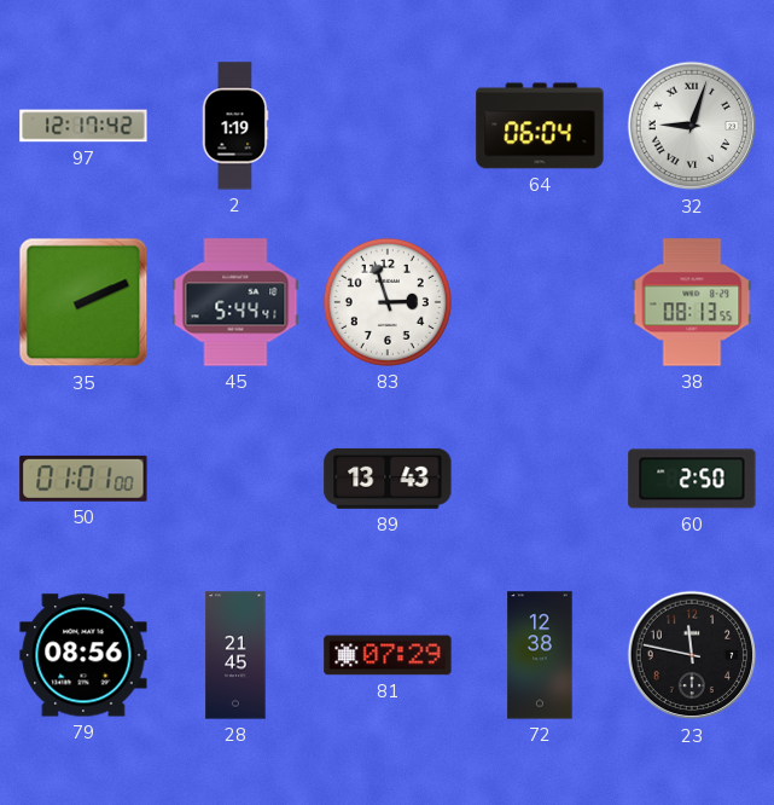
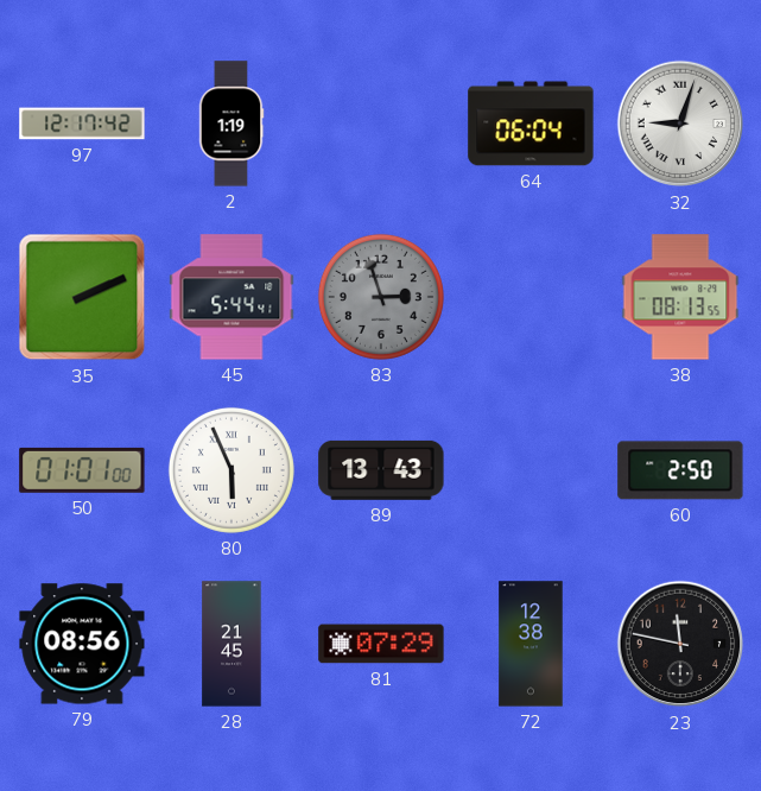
83 dial: white -> grey
80: none -> 5:56
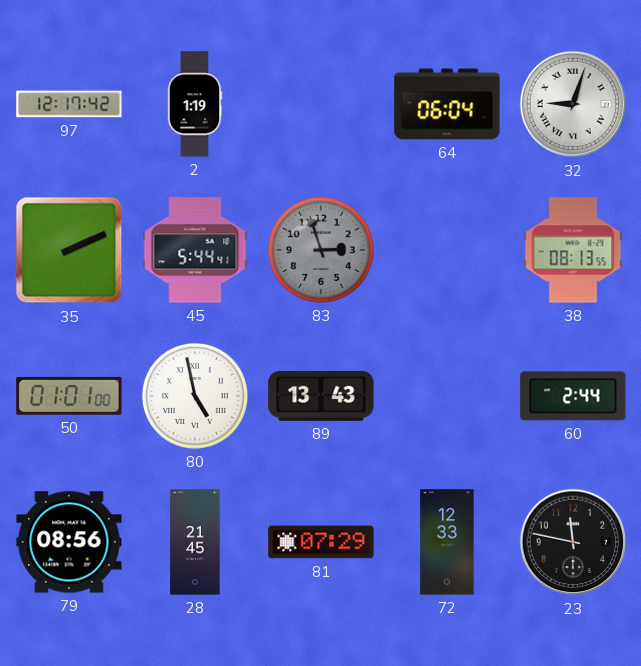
80: 5:56 -> 4:58
60: 2:50 -> 2:44
72: 12:38 -> 12:33
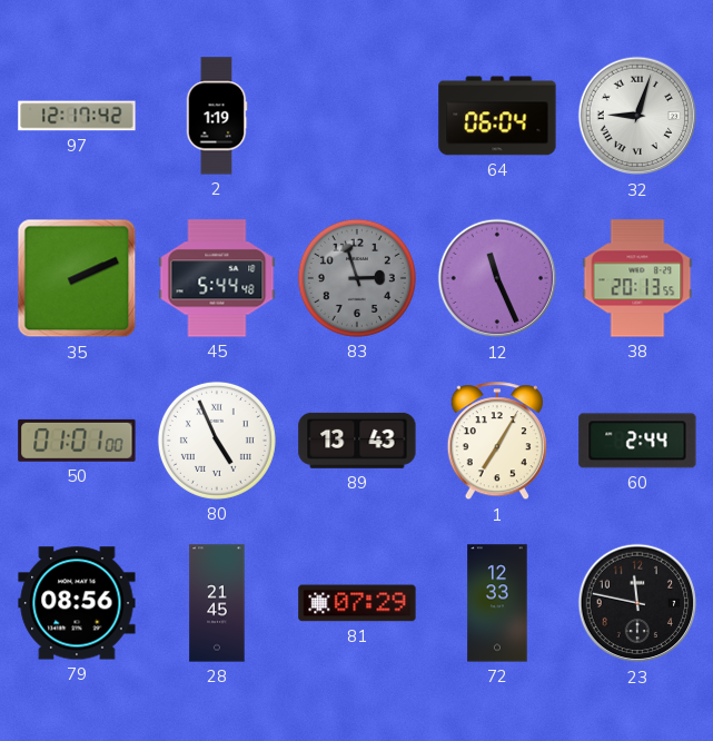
45: 5:44:41 -> 5:44:48
12: none -> 11:26
38: 08:13 -> 20:13
80: 4:58 -> 4:56
1: none -> 7:05
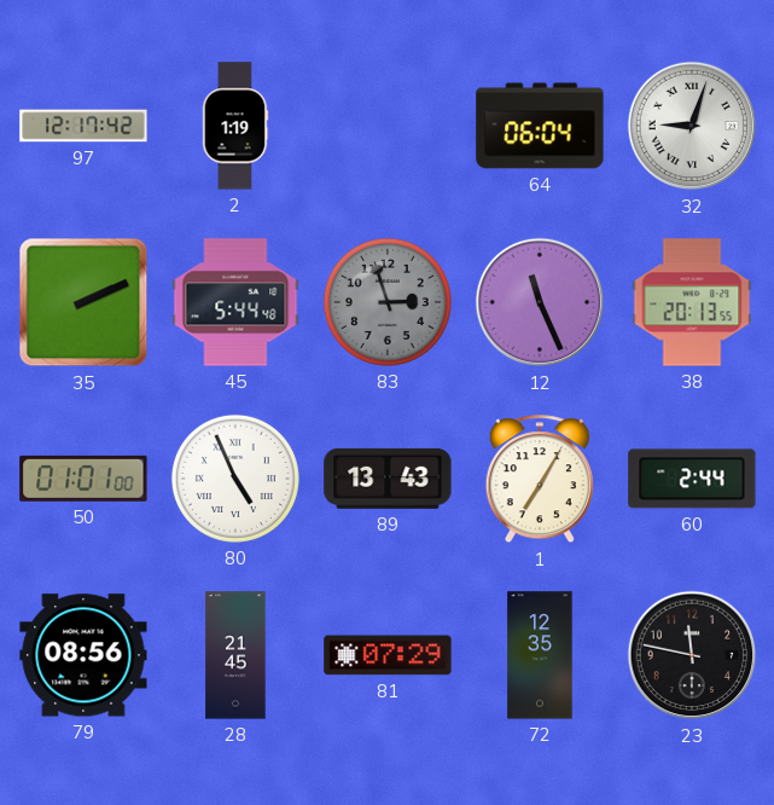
72: 12:33 -> 12:35
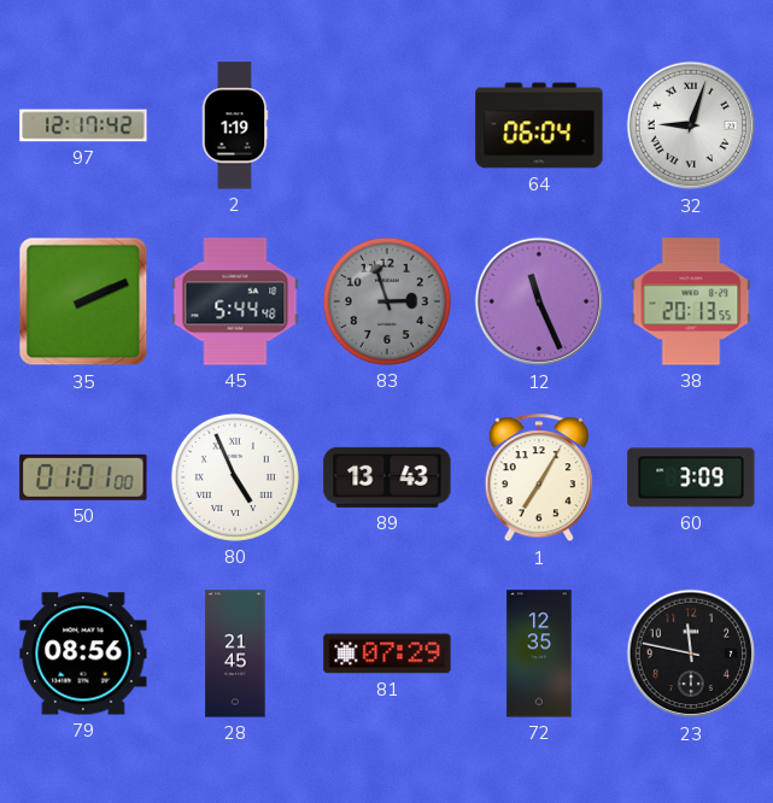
60: 2:44 -> 3:09
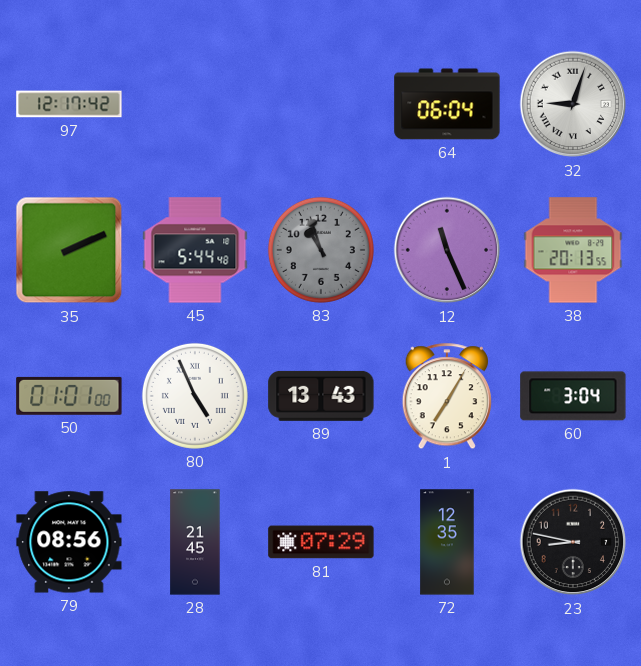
2: 1:19 -> none
83: 2:57 -> 10:57
60: 3:09 -> 3:04
23: 11:47 -> 8:47
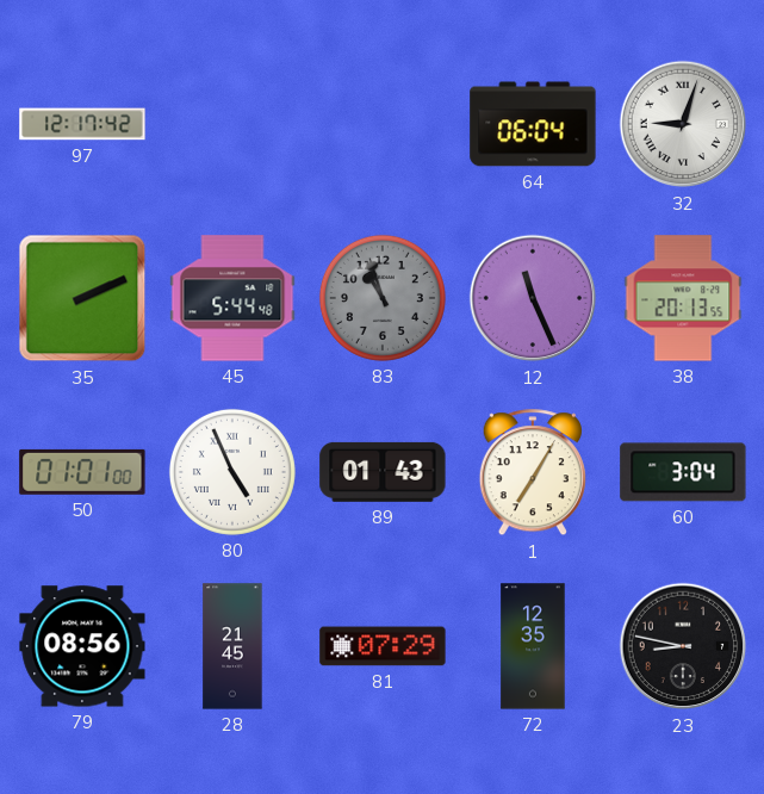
89: 13:43 -> 01:43
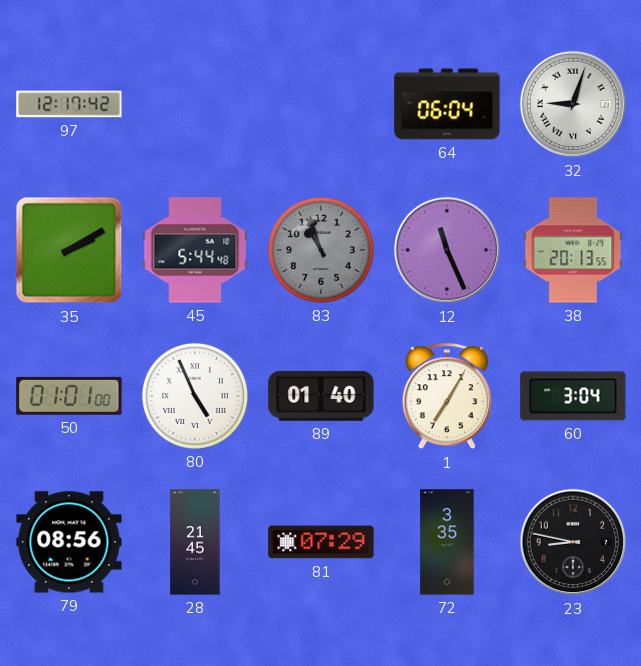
35: 2:11 -> 2:10
89: 01:43 -> 01:40
72: 12:35 -> 3:35
